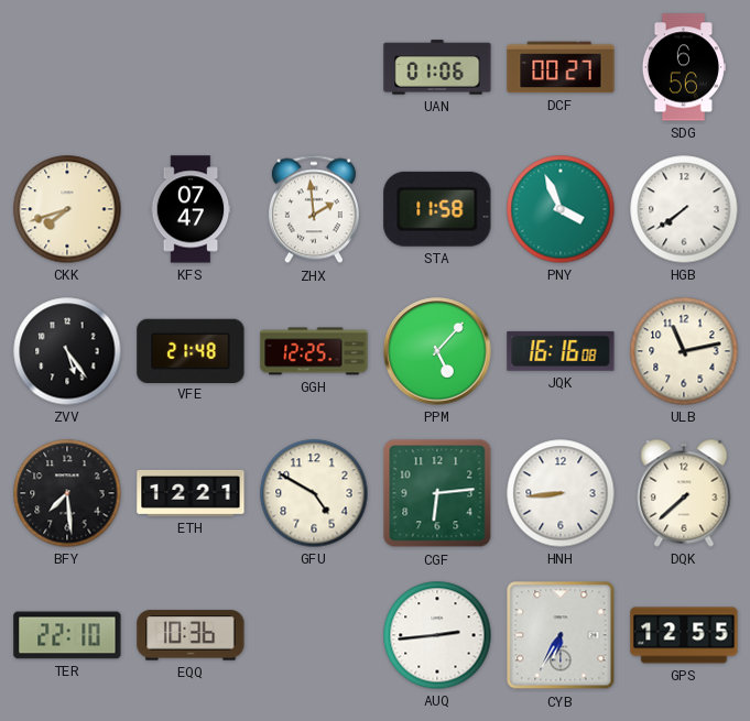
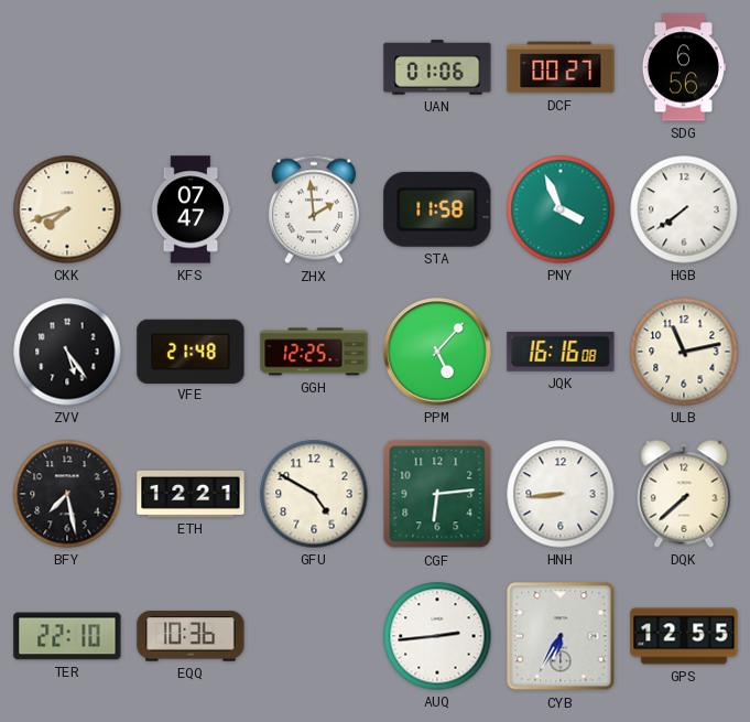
BFY: 7:29 -> 7:28
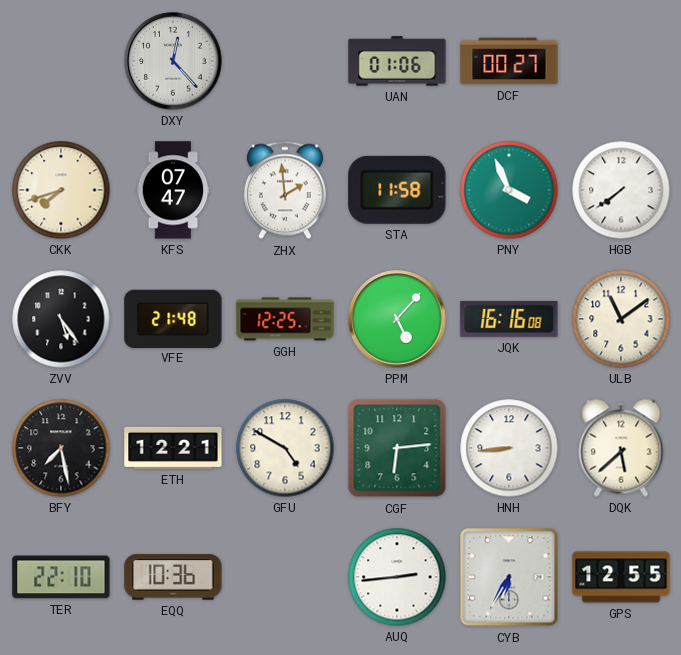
DXY: none -> 12:23
SDG: 6:56 -> none
ULB: 11:13 -> 11:09
DQK: 7:38 -> 5:38
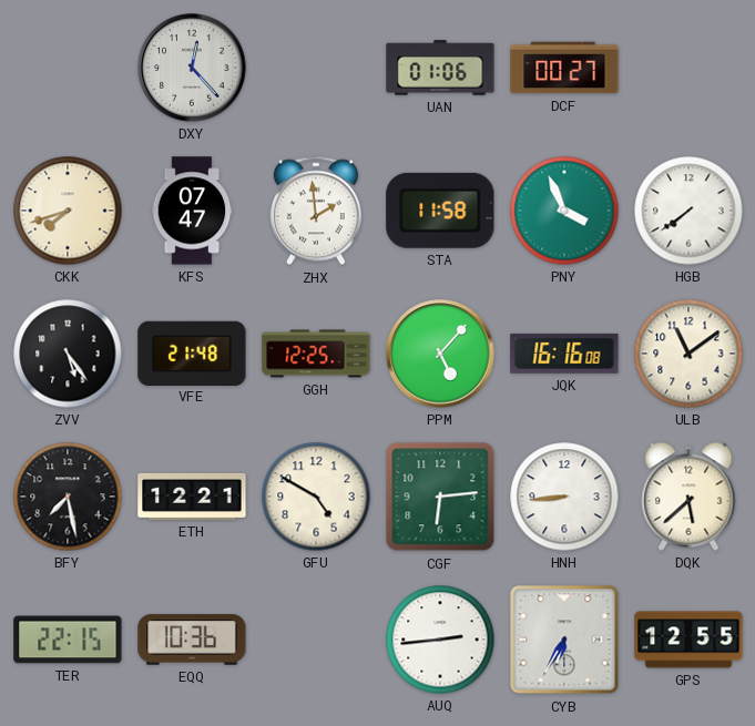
TER: 22:10 -> 22:15
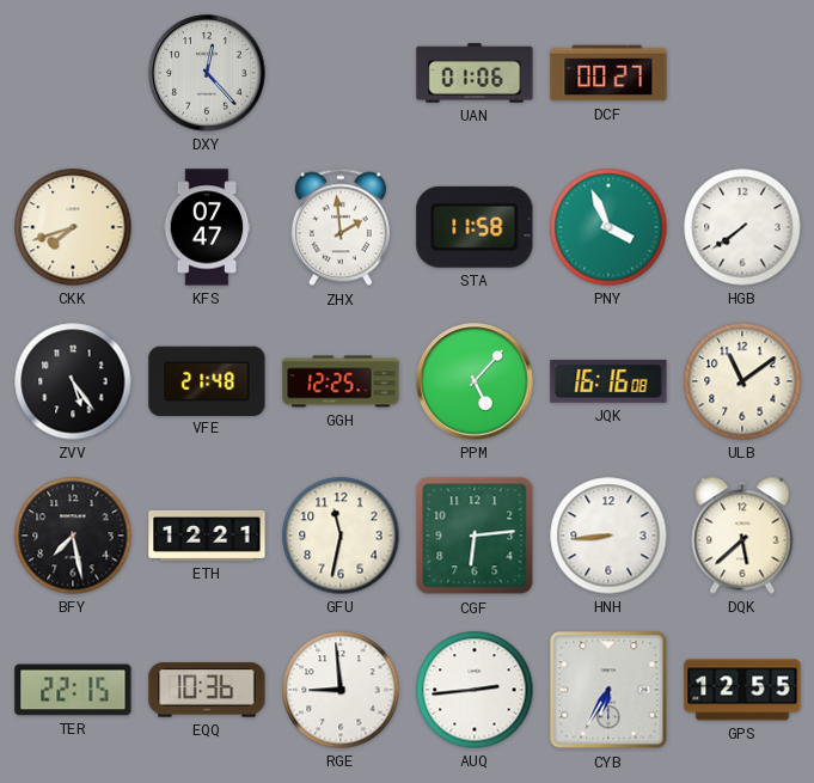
GFU: 4:50 -> 11:32
RGE: none -> 8:59
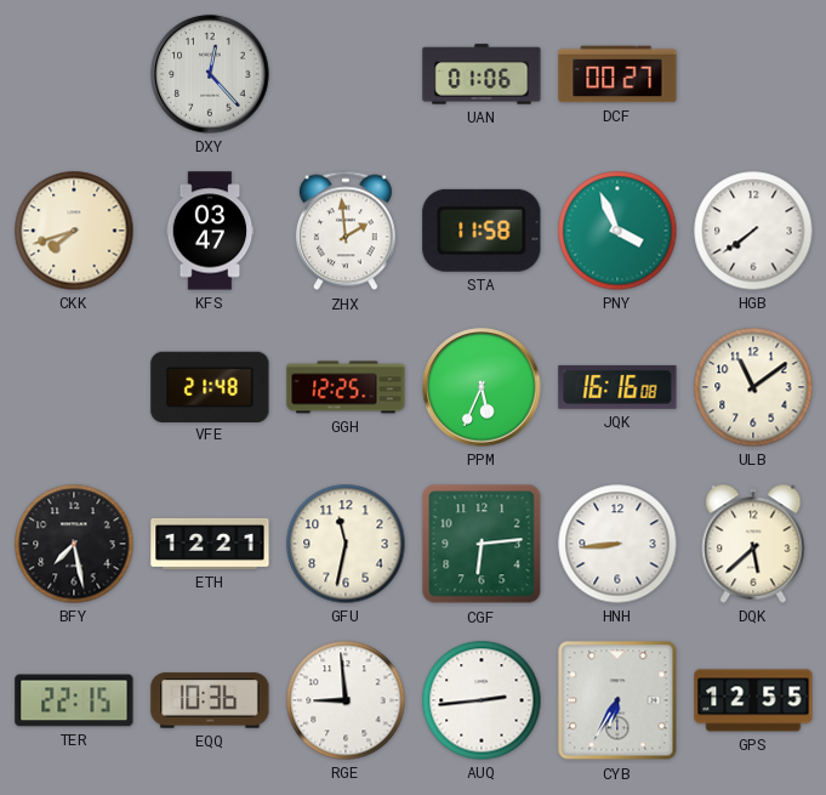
KFS: 07:47 -> 03:47
ZVV: 5:24 -> none
PPM: 5:07 -> 5:34
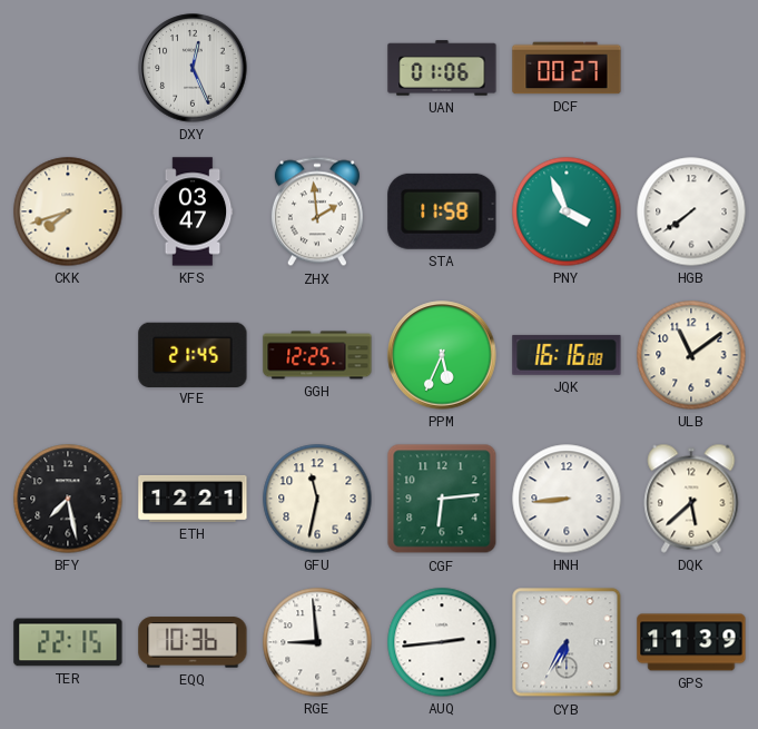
DXY: 12:23 -> 12:26
VFE: 21:48 -> 21:45
GPS: 12:55 -> 11:39
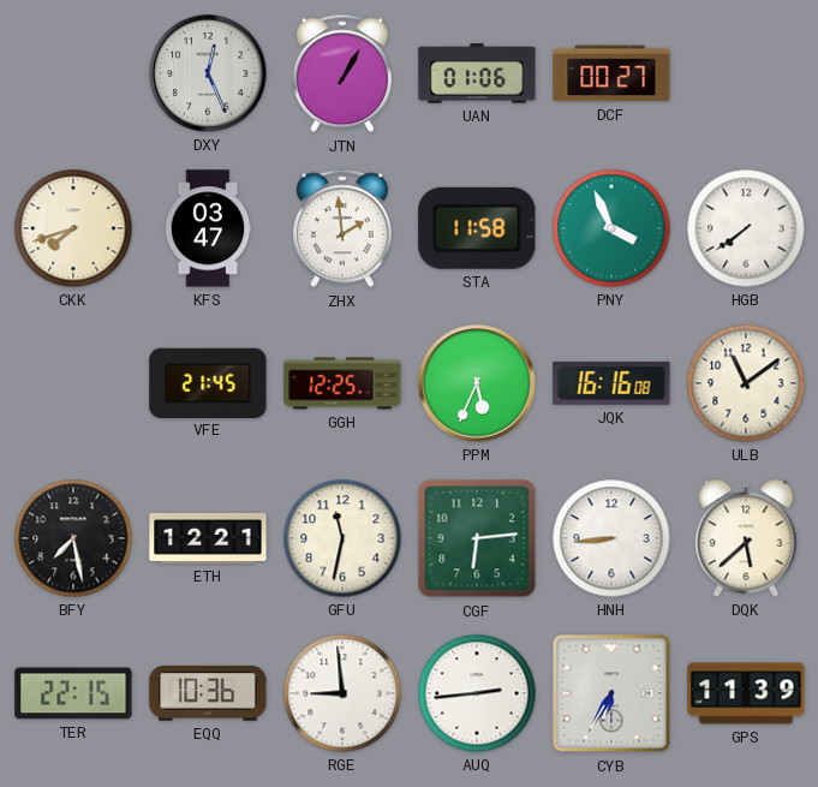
JTN: none -> 1:05
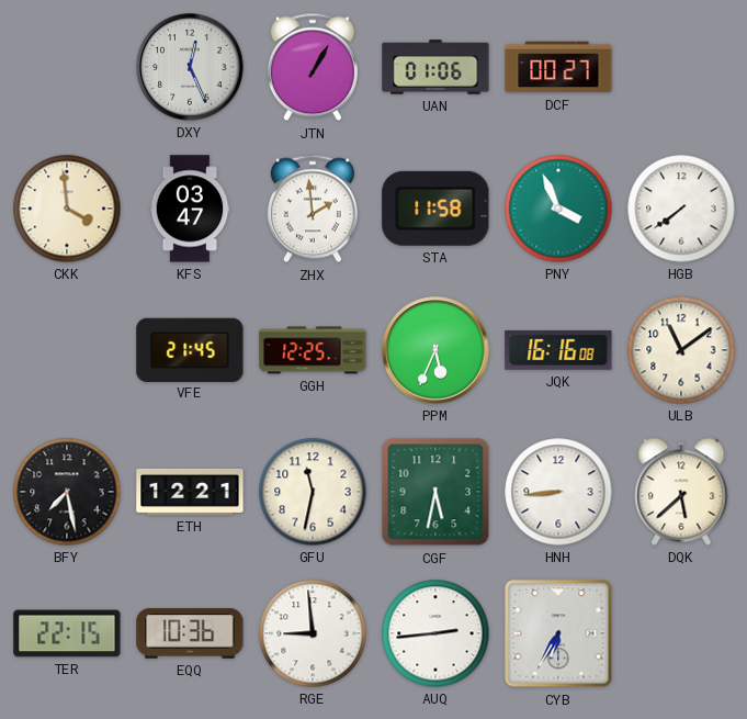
CKK: 7:42 -> 3:59
CGF: 6:14 -> 5:32
GPS: 11:39 -> none
